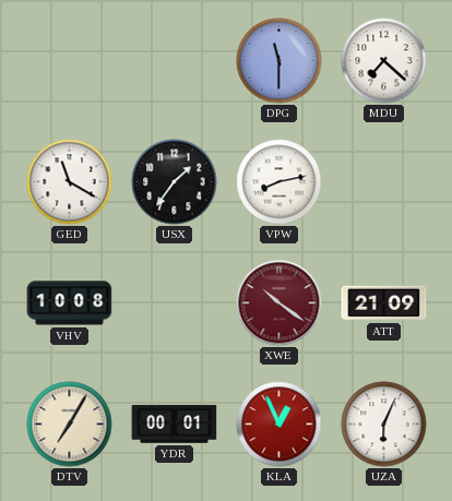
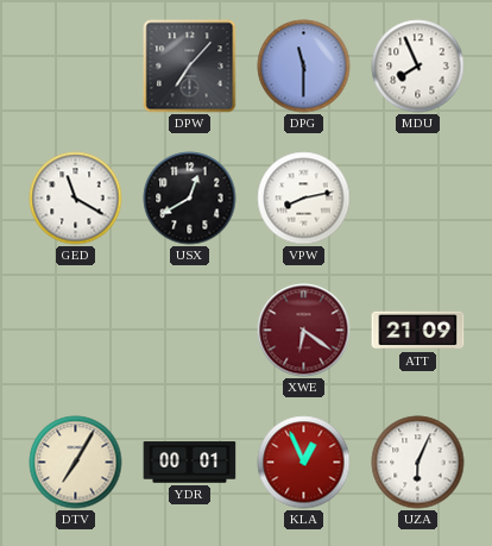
DPW: none -> 7:07
MDU: 7:22 -> 7:56
USX: 1:36 -> 12:40
VHV: 10:08 -> none
XWE: 10:21 -> 6:21
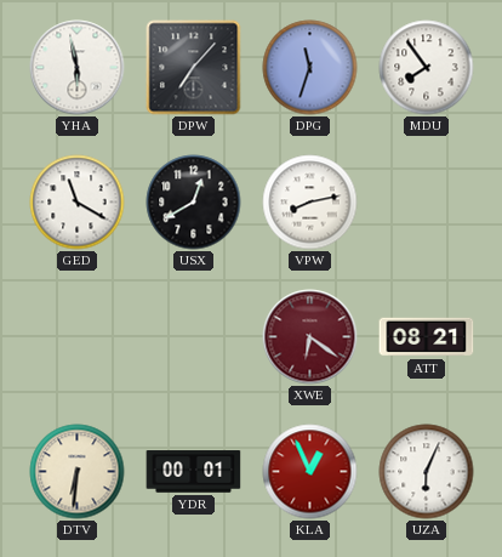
YHA: none -> 5:58
DPG: 11:30 -> 11:33
MDU: 7:56 -> 7:54
ATT: 21:09 -> 08:21
DTV: 7:05 -> 6:31
